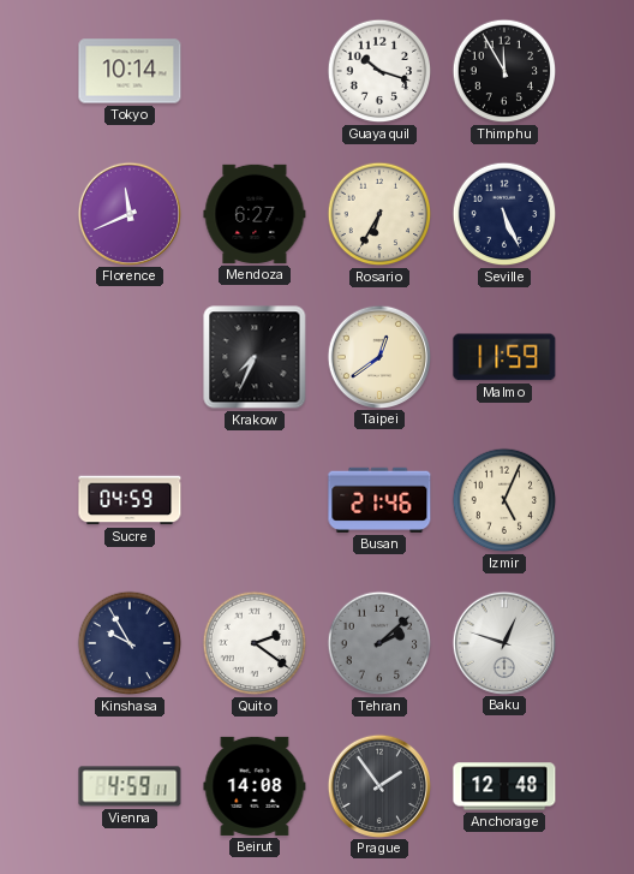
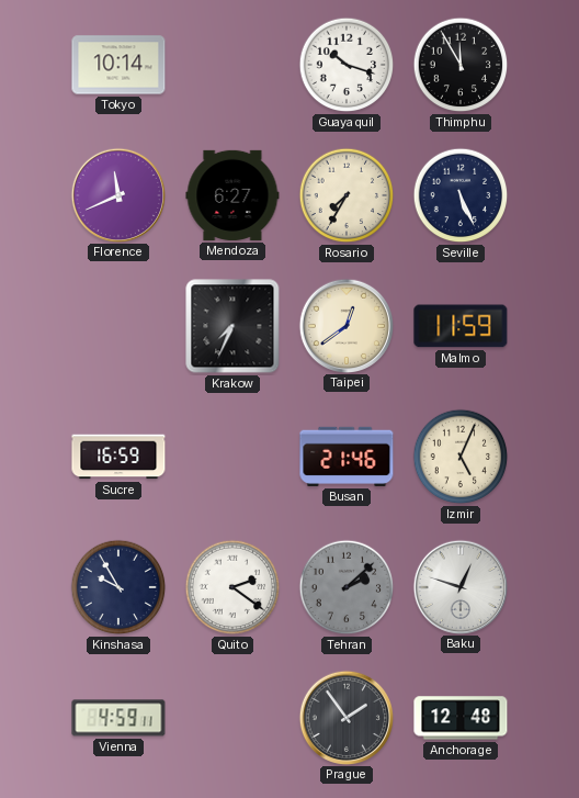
Rosario: 6:35 -> 7:35
Sucre: 04:59 -> 16:59
Beirut: 14:08 -> none
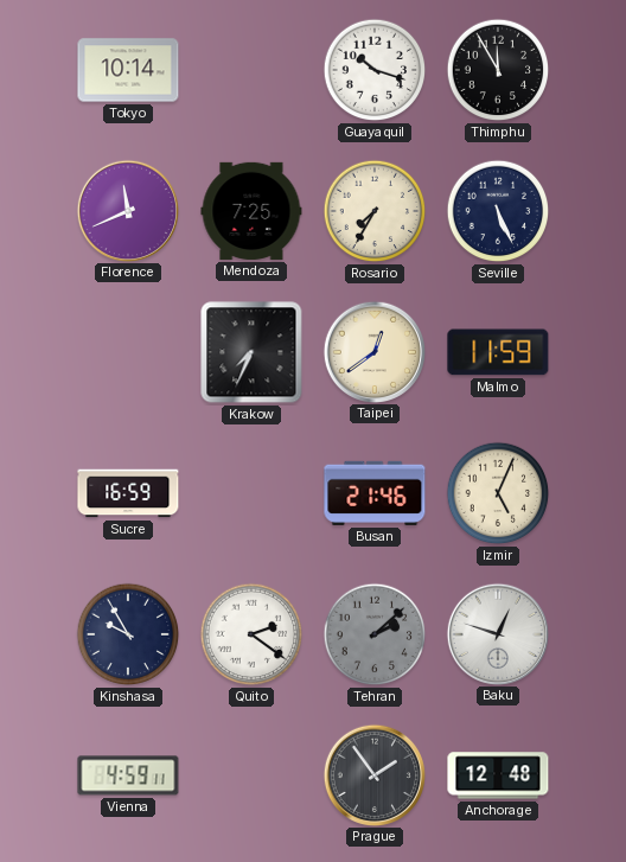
Mendoza: 6:27 -> 7:25
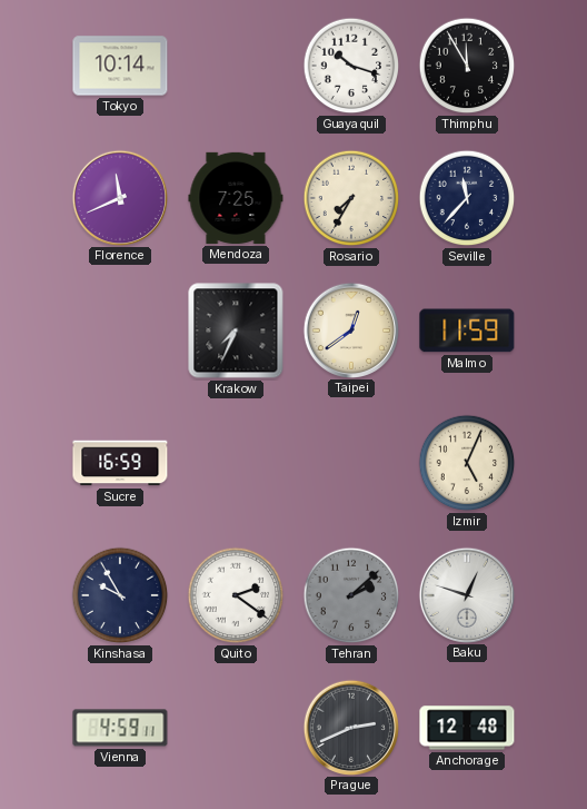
Seville: 5:26 -> 11:37
Busan: 21:46 -> none
Prague: 1:54 -> 2:41
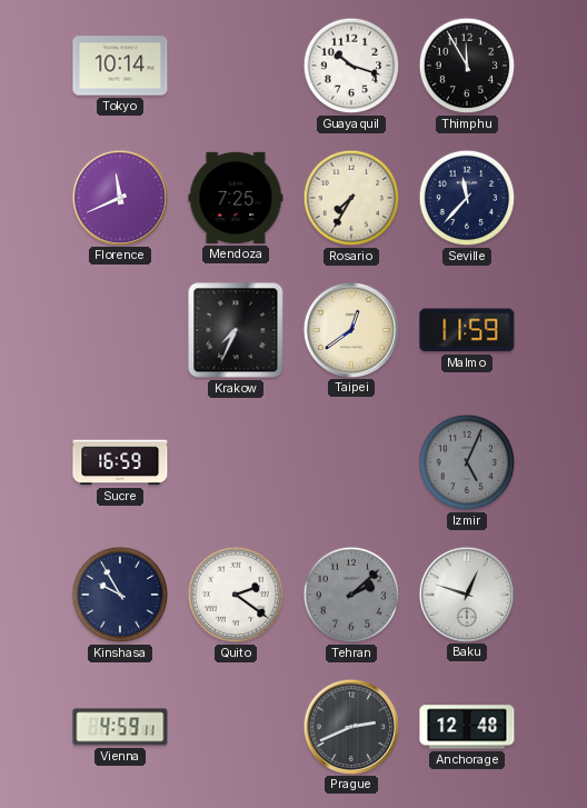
Izmir dial: cream -> grey
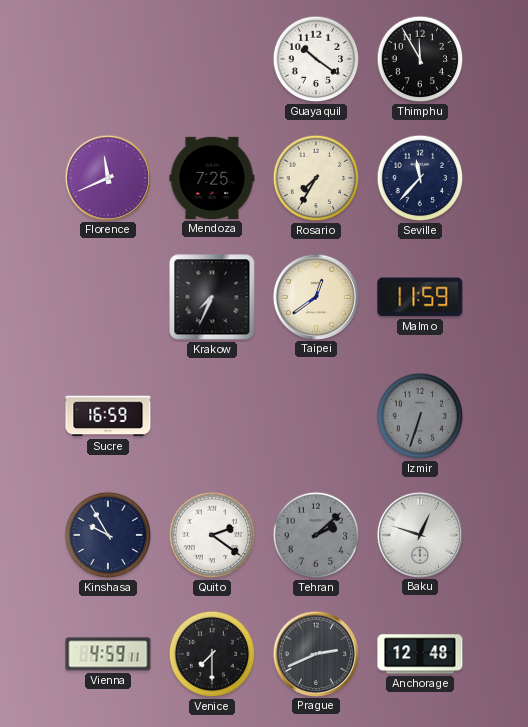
Tokyo: 10:14 -> none
Guayaquil: 10:18 -> 10:21
Izmir: 5:04 -> 6:33
Venice: none -> 7:30
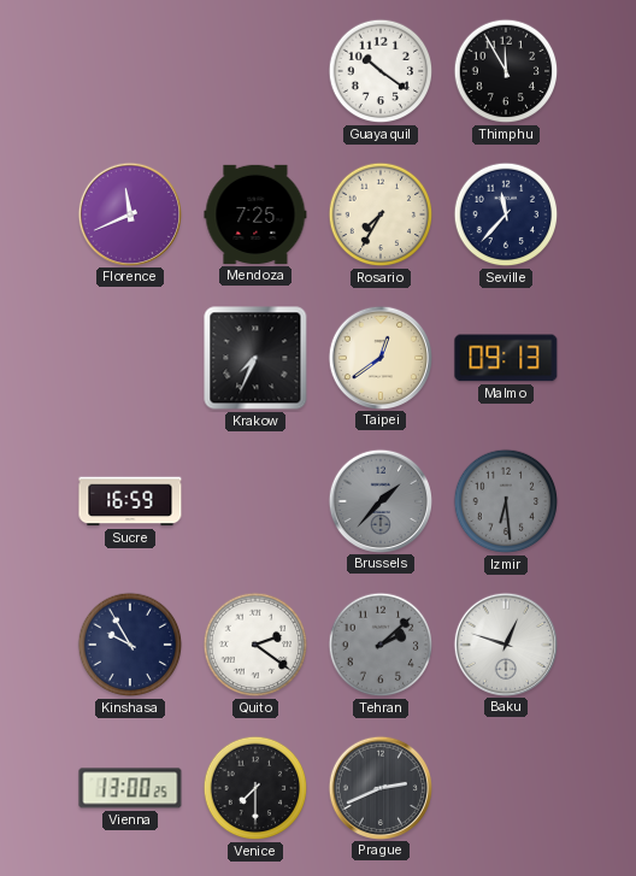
Malmo: 11:59 -> 09:13
Brussels: none -> 1:37
Izmir: 6:33 -> 6:29
Vienna: 4:59 -> 13:00
Anchorage: 12:48 -> none
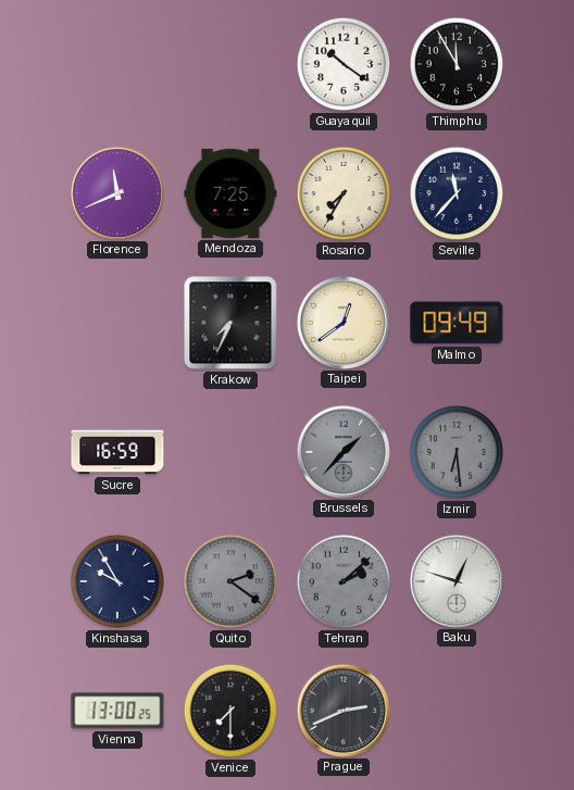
Malmo: 09:13 -> 09:49
Quito dial: white -> grey
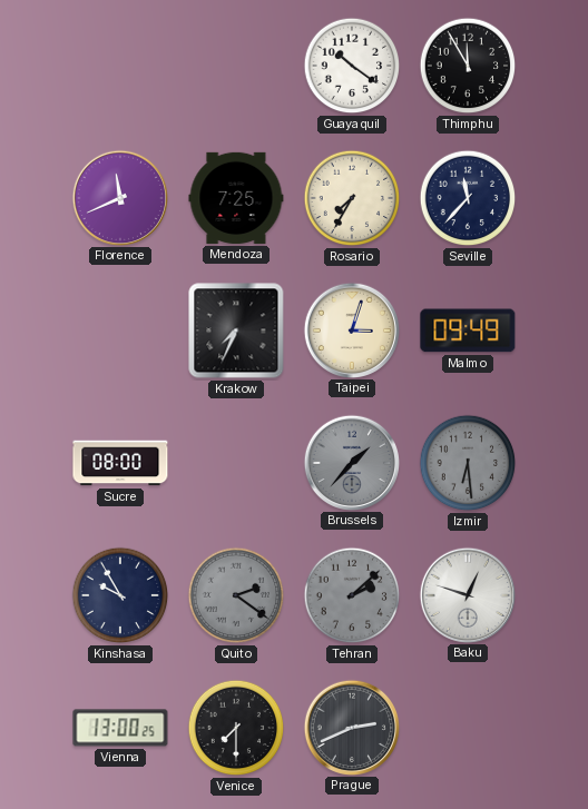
Taipei: 12:39 -> 3:03
Sucre: 16:59 -> 08:00
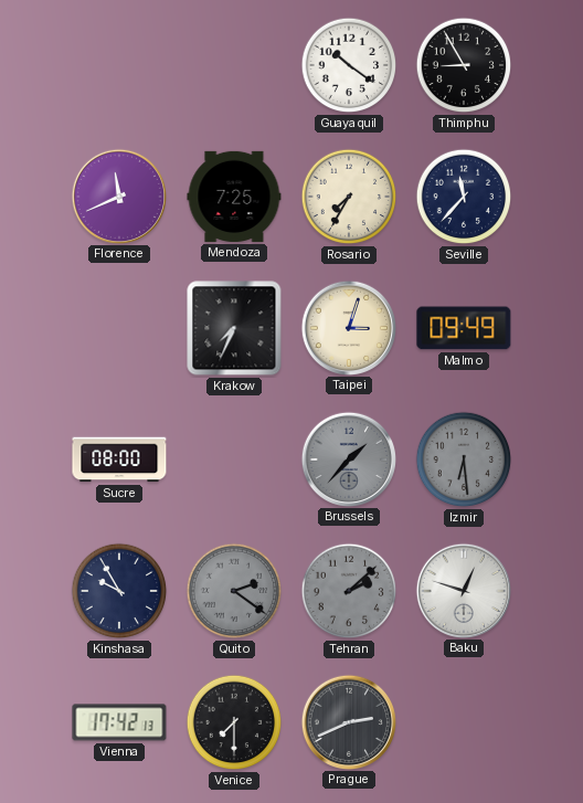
Thimphu: 11:55 -> 8:55
Vienna: 13:00 -> 17:42
